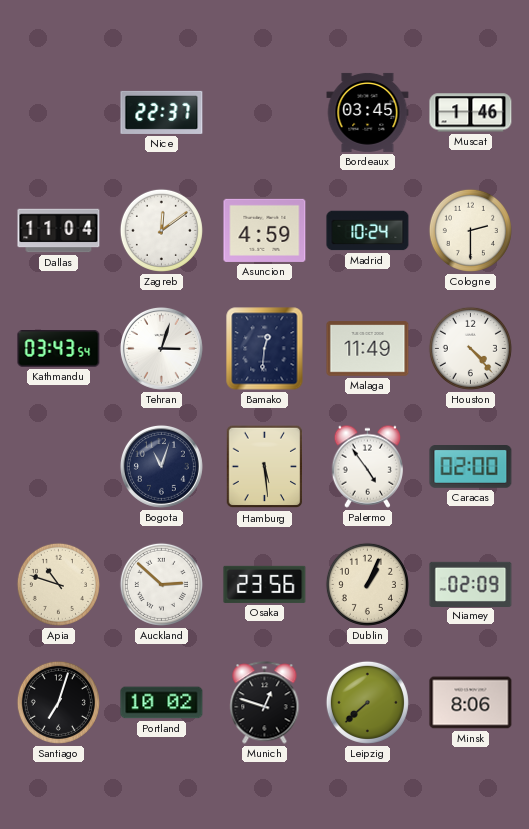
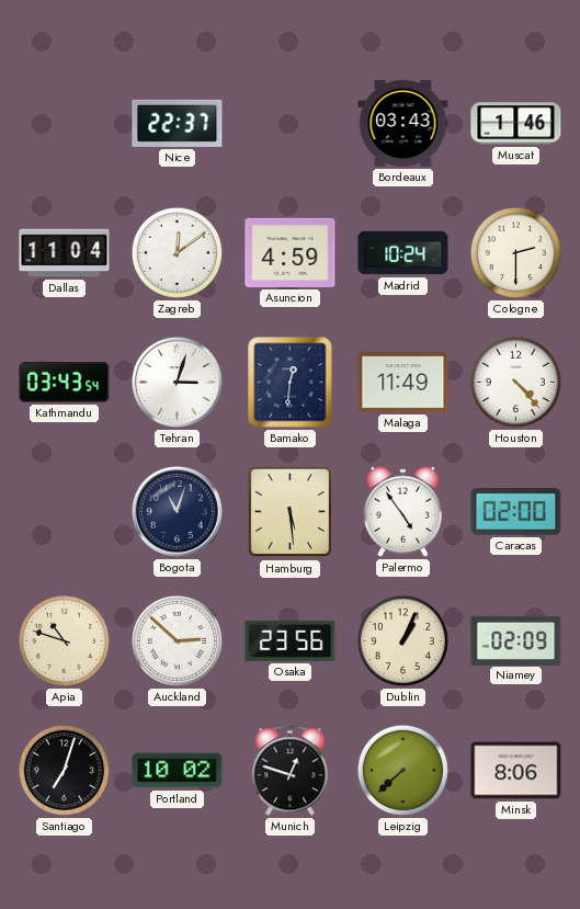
Bordeaux: 03:45 -> 03:43
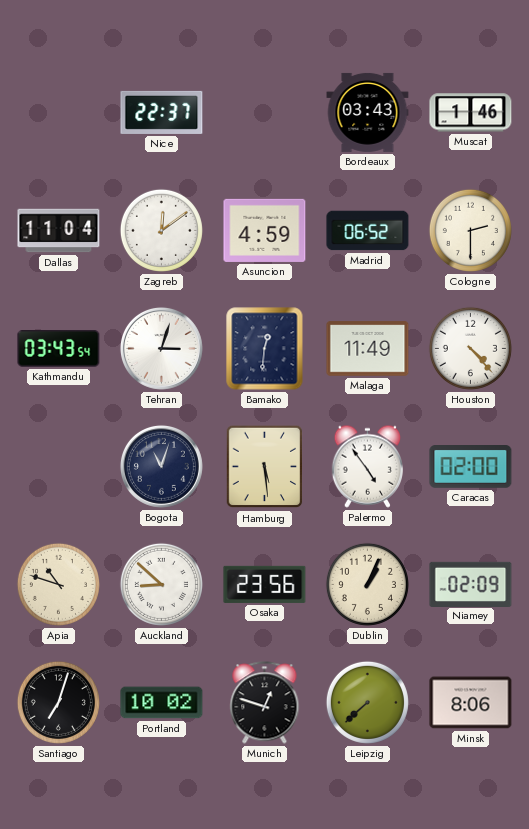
Madrid: 10:24 -> 06:52
Auckland: 2:52 -> 8:52
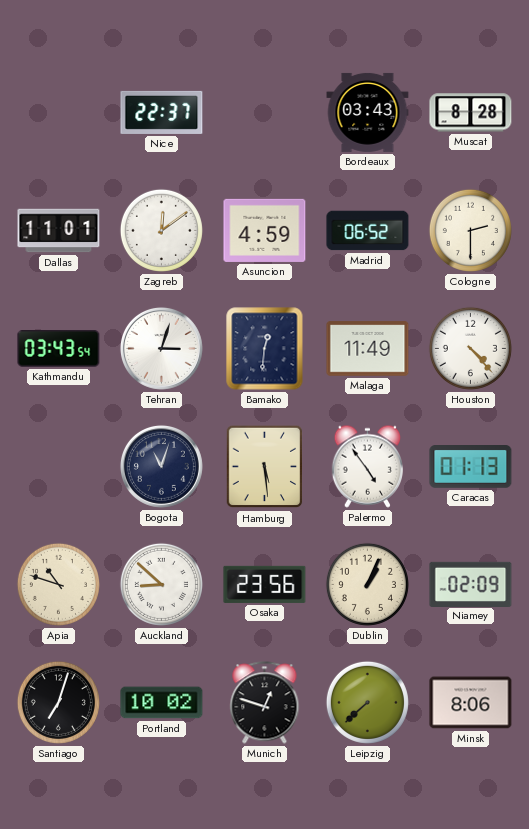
Muscat: 1:46 -> 8:28
Dallas: 11:04 -> 11:01
Caracas: 02:00 -> 01:13
